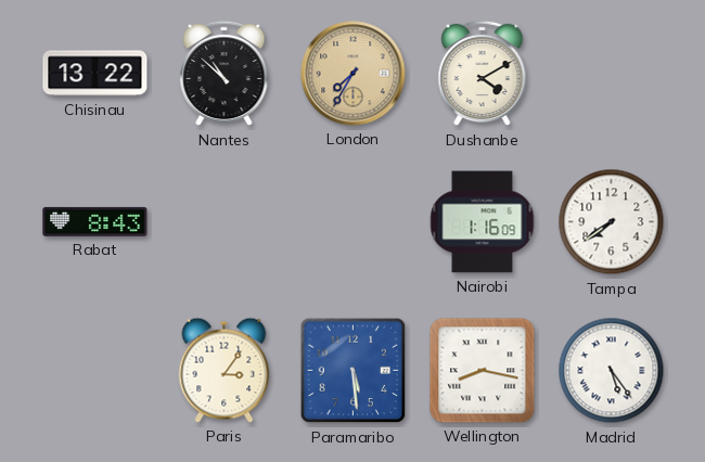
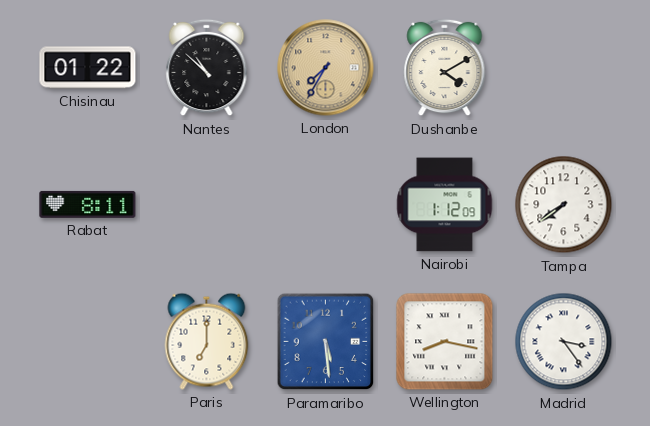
Chisinau: 13:22 -> 01:22
Rabat: 8:43 -> 8:11
Nairobi: 1:16 -> 1:12
Paris: 3:06 -> 7:00
Madrid: 5:24 -> 3:24
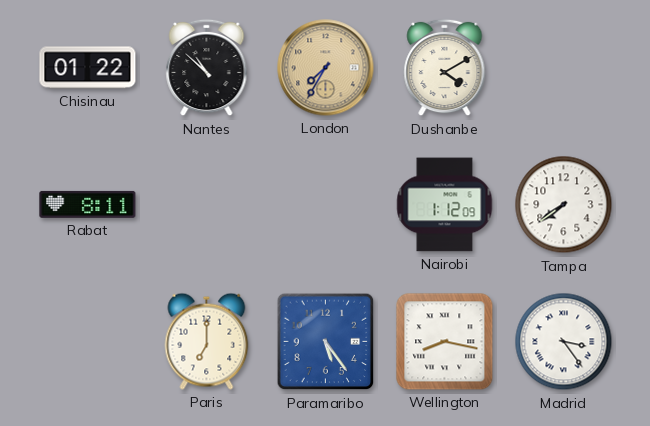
Paramaribo: 5:29 -> 5:24
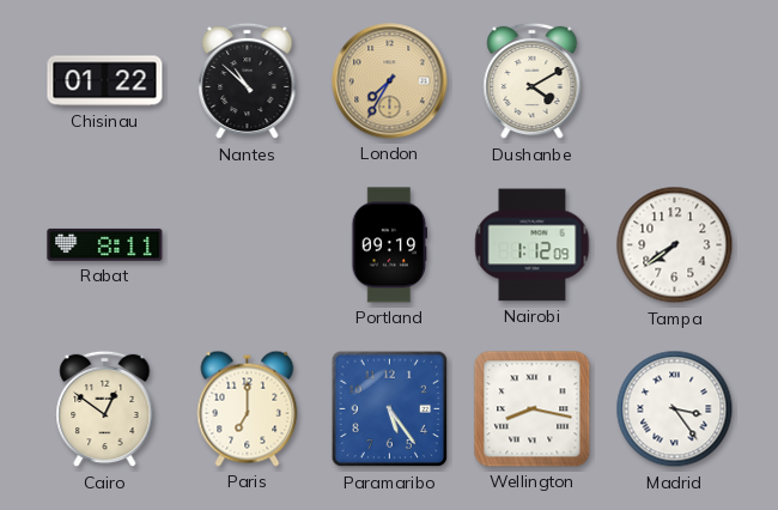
Portland: none -> 09:19
Cairo: none -> 12:51
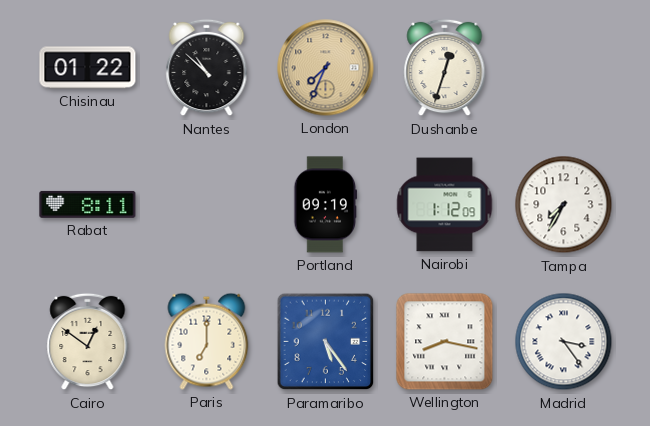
London: 7:35 -> 7:34
Dushanbe: 4:10 -> 12:33
Tampa: 7:39 -> 7:35
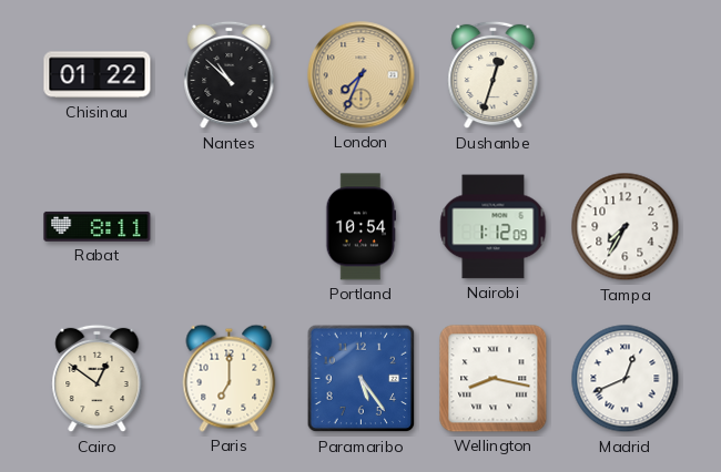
Portland: 09:19 -> 10:54
Madrid: 3:24 -> 12:41
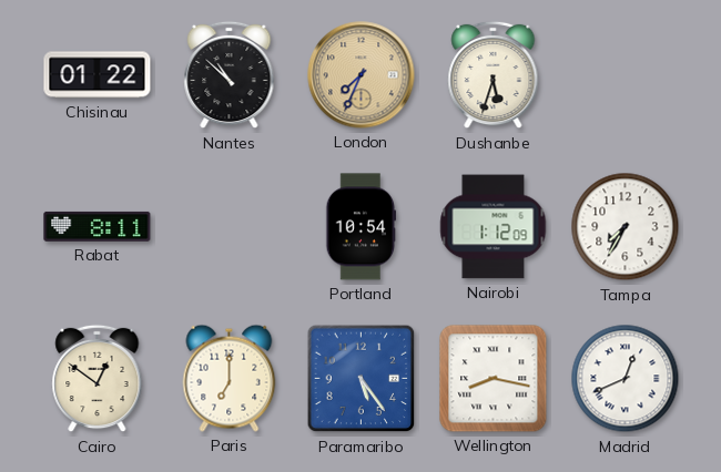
Dushanbe: 12:33 -> 5:33
